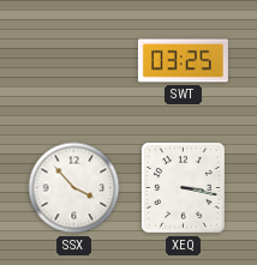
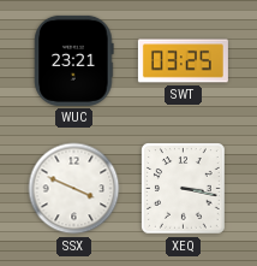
WUC: none -> 23:21
SSX: 3:53 -> 3:49
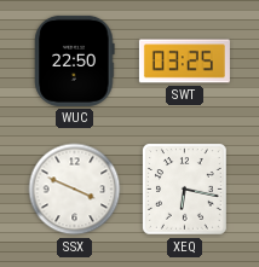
WUC: 23:21 -> 22:50
XEQ: 3:17 -> 6:17
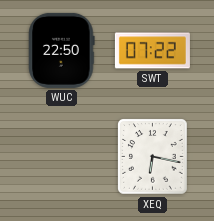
SWT: 03:25 -> 07:22
SSX: 3:49 -> none
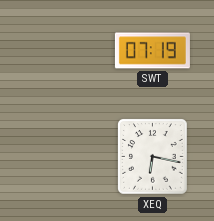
WUC: 22:50 -> none
SWT: 07:22 -> 07:19
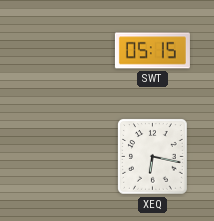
SWT: 07:19 -> 05:15
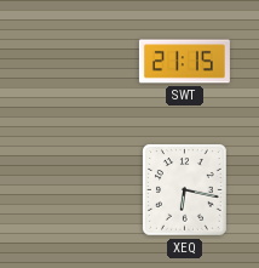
SWT: 05:15 -> 21:15
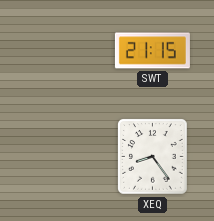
XEQ: 6:17 -> 8:24
